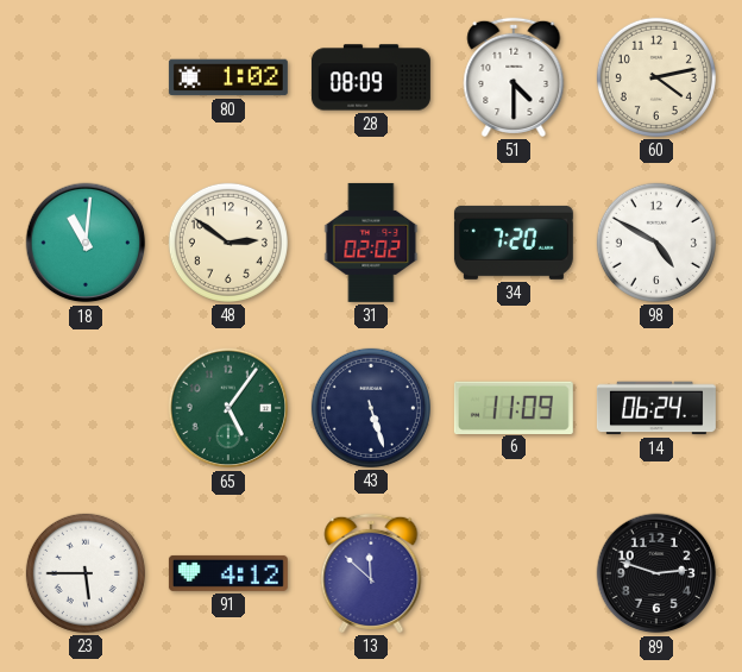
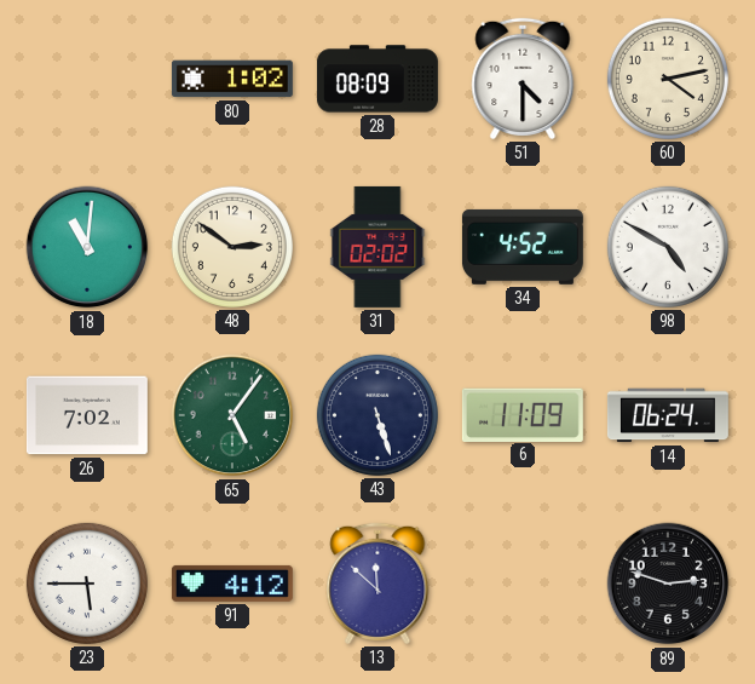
34: 7:20 -> 4:52
26: none -> 7:02
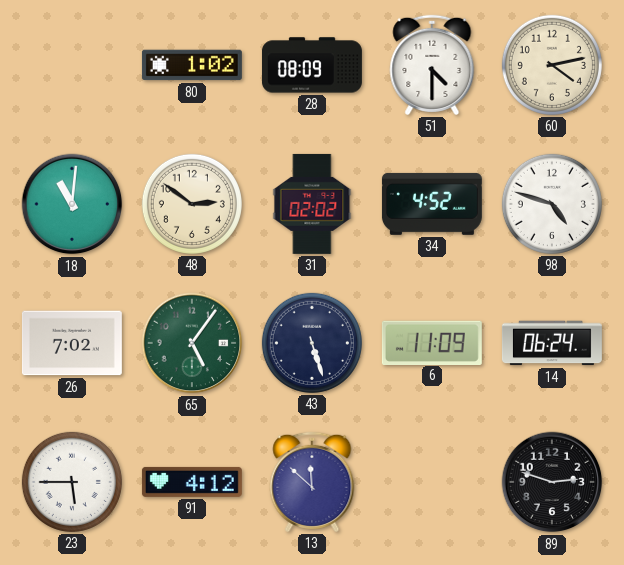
98: 4:50 -> 4:48
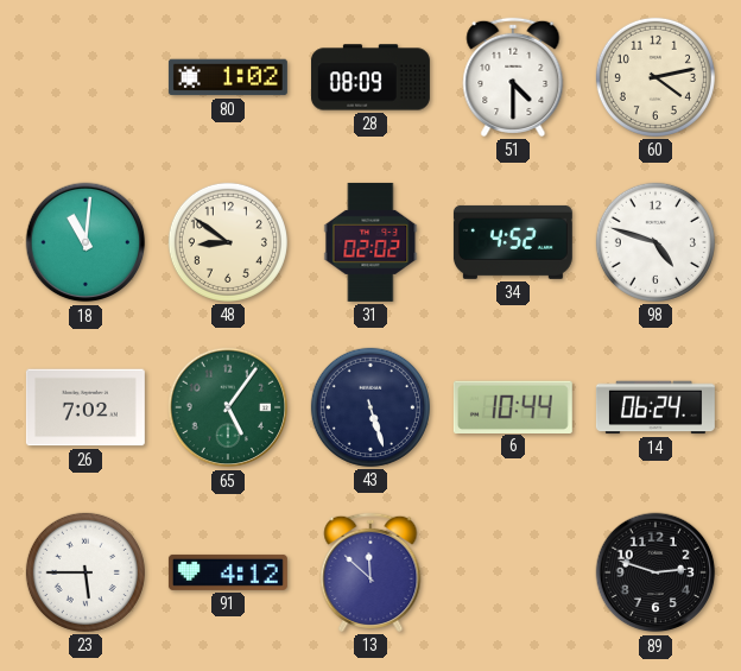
48: 2:51 -> 8:51
6: 11:09 -> 10:44
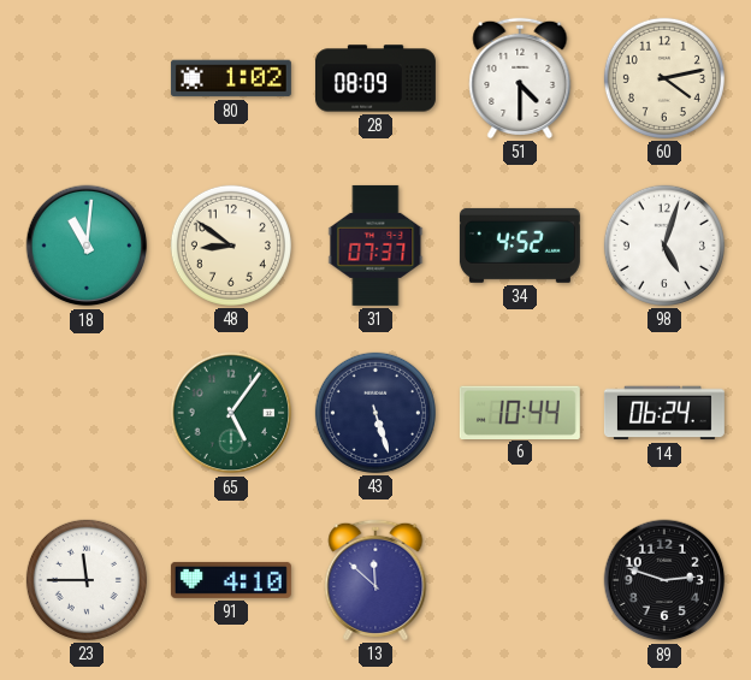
31: 02:02 -> 07:37
98: 4:48 -> 5:03
26: 7:02 -> none
23: 5:45 -> 11:45
91: 4:12 -> 4:10
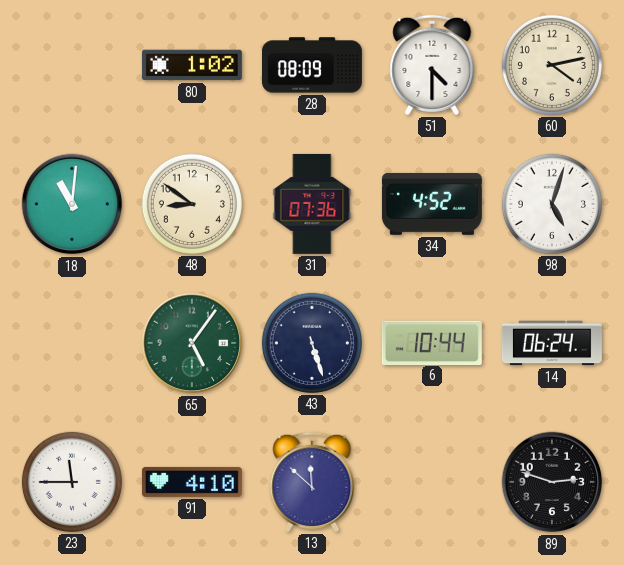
31: 07:37 -> 07:36
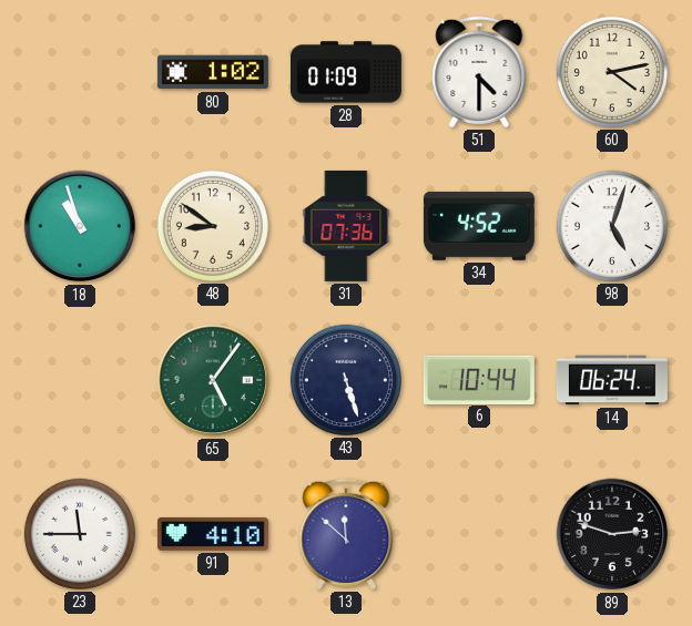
28: 08:09 -> 01:09
18: 11:01 -> 10:57
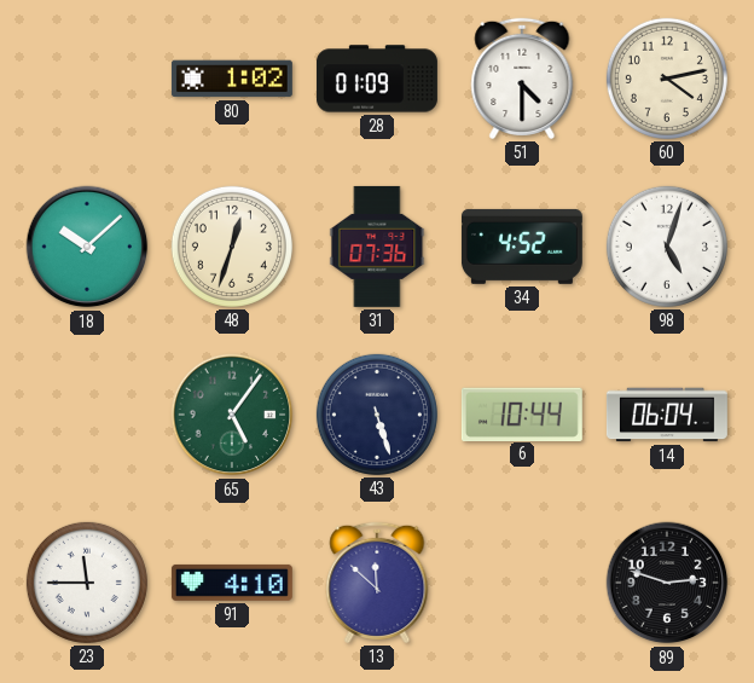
18: 10:57 -> 10:08
48: 8:51 -> 12:33
14: 06:24 -> 06:04
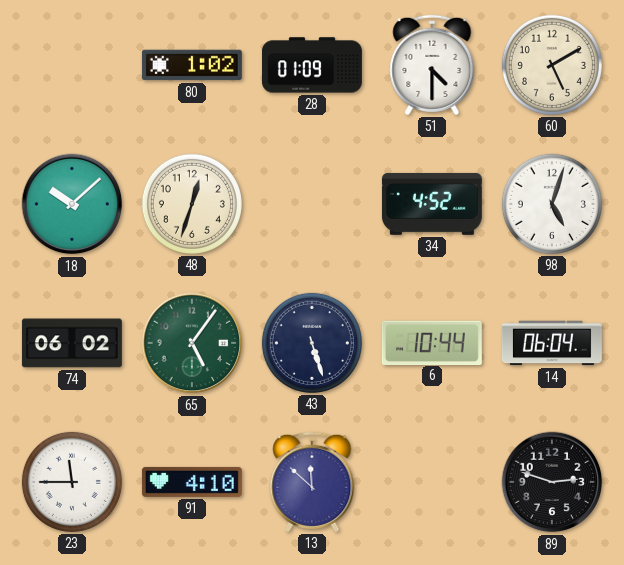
60: 4:13 -> 5:10
31: 07:36 -> none
74: none -> 06:02
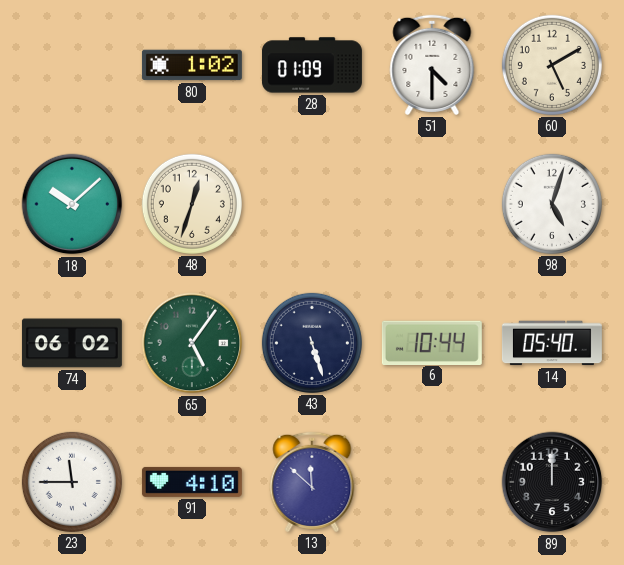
34: 4:52 -> none
14: 06:04 -> 05:40
89: 2:48 -> 12:00
